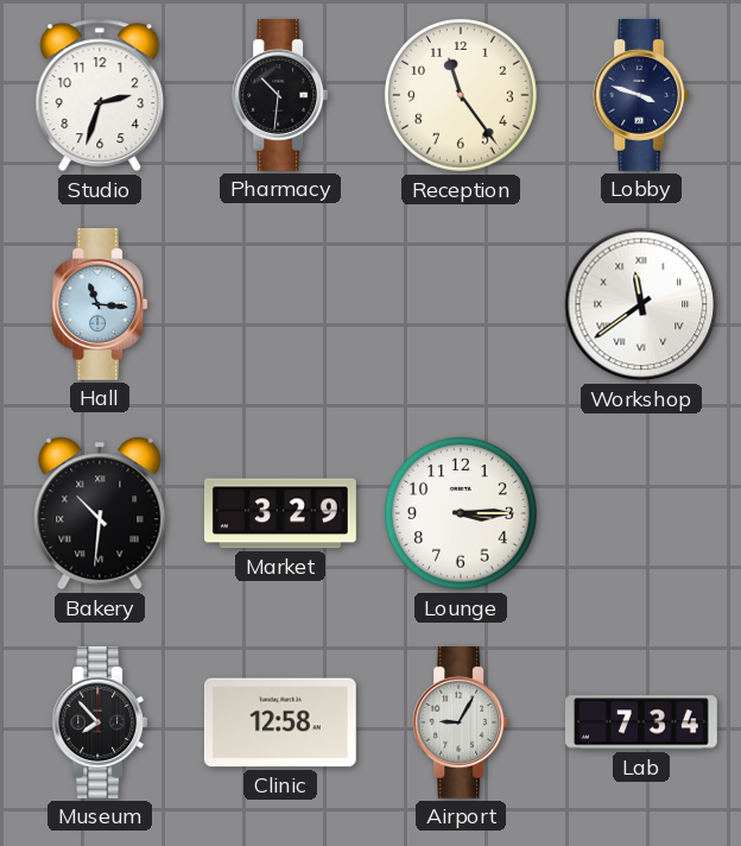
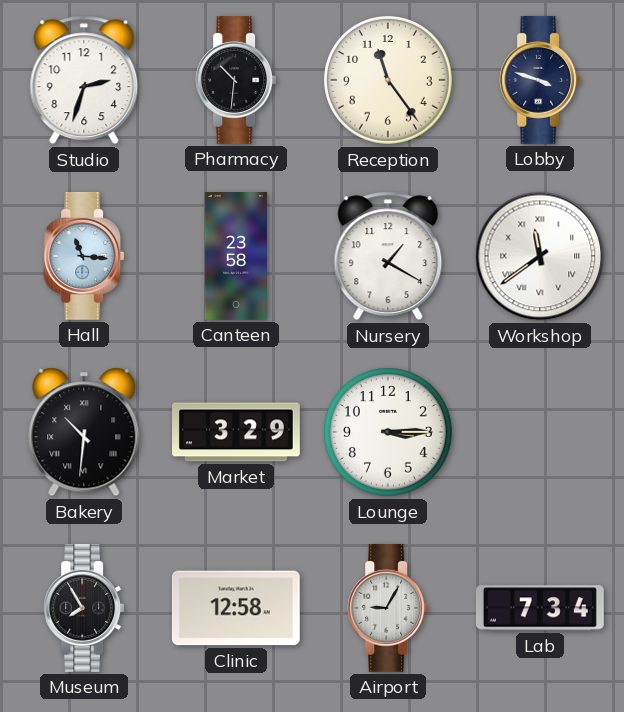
Canteen: none -> 23:58
Nursery: none -> 1:20
Museum: 7:53 -> 7:55
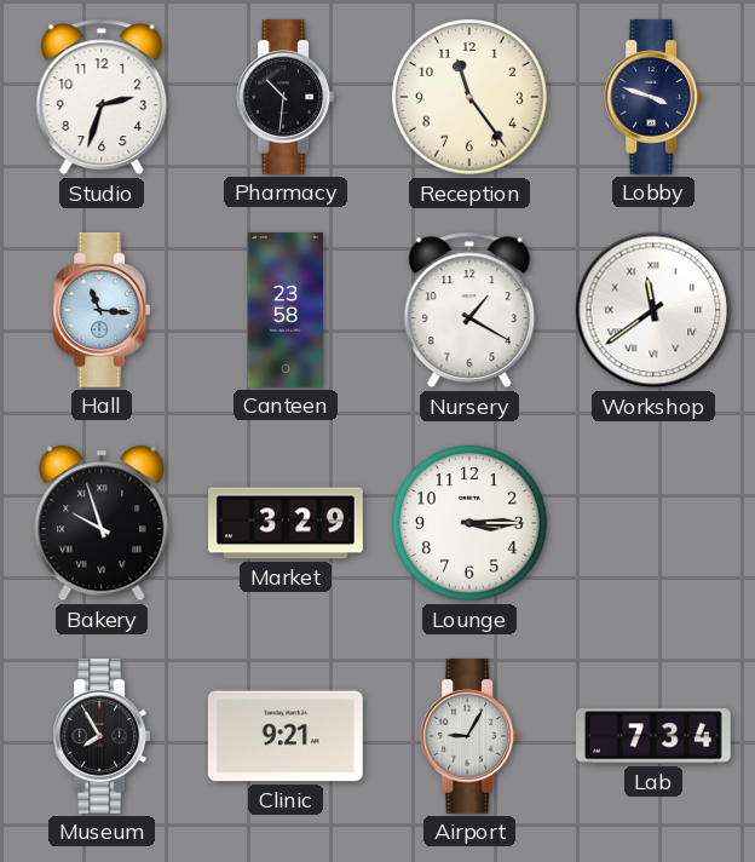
Bakery: 10:31 -> 9:57
Clinic: 12:58 -> 9:21
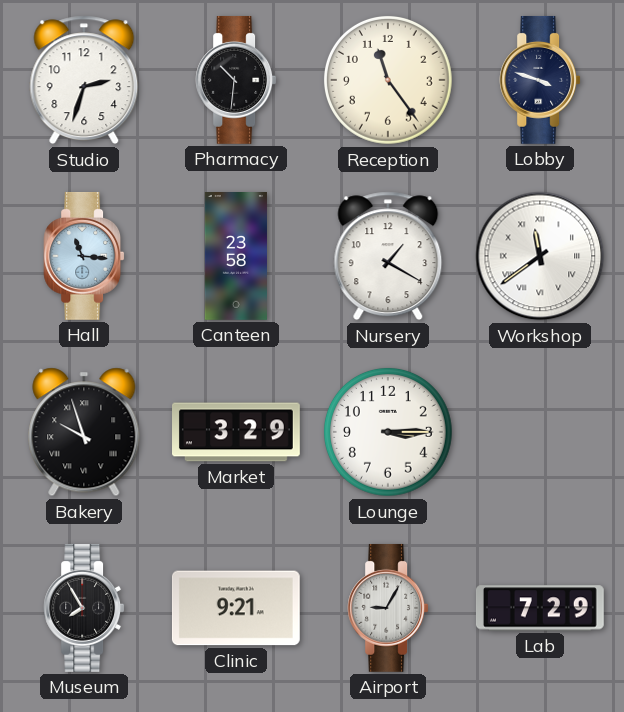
Lab: 7:34 -> 7:29
